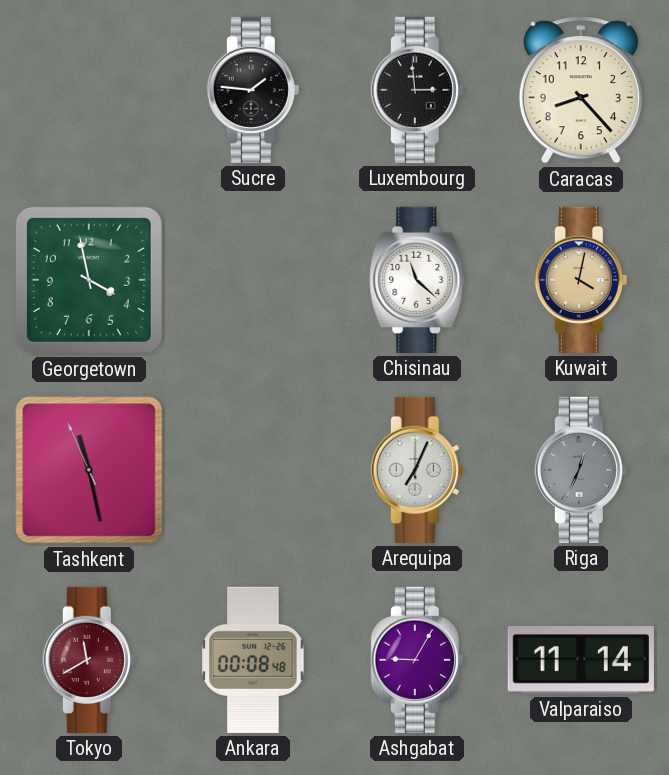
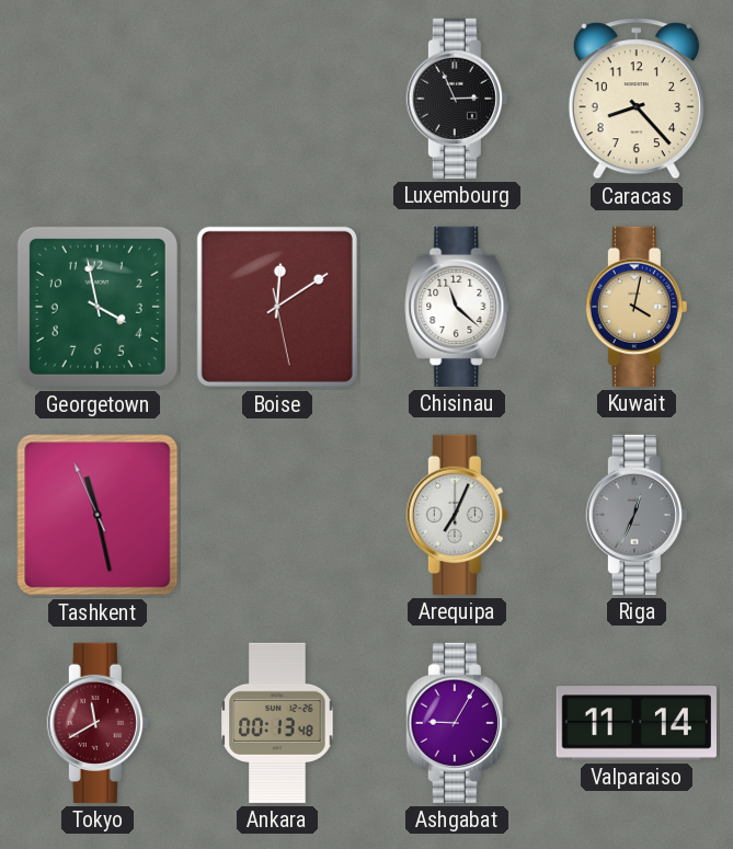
Sucre: 1:46 -> none
Luxembourg: 2:59 -> 2:56
Boise: none -> 12:09
Ankara: 00:08 -> 00:13
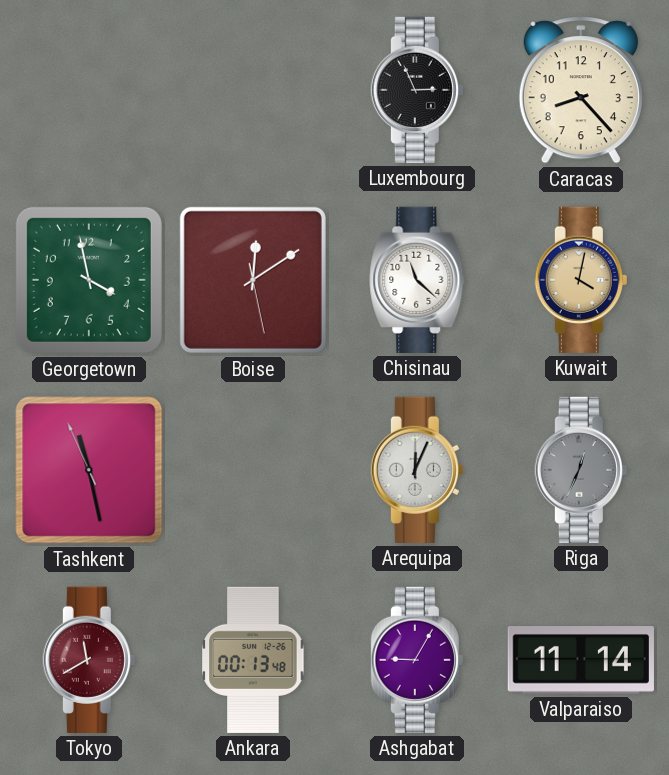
Arequipa: 7:04 -> 12:04
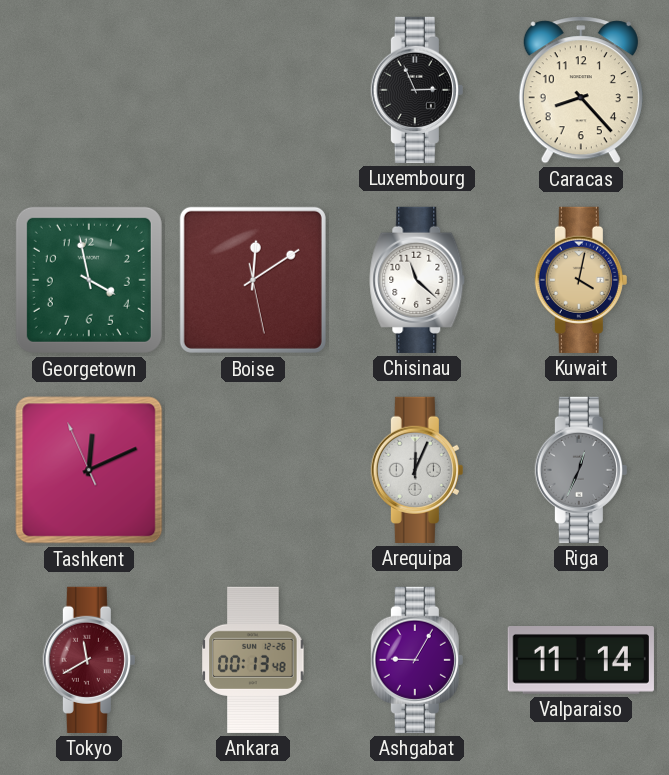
Tashkent: 11:27 -> 12:10
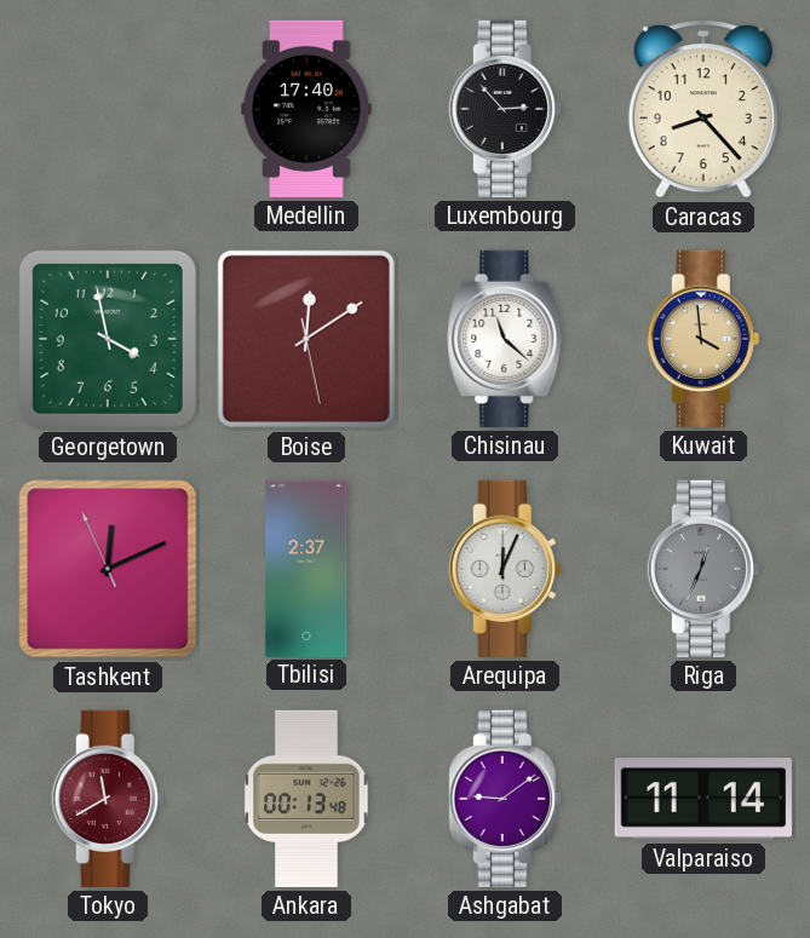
Medellin: none -> 17:40
Luxembourg: 2:56 -> 2:53
Kuwait: 4:02 -> 3:59
Tbilisi: none -> 2:37
Ashgabat: 9:05 -> 9:09
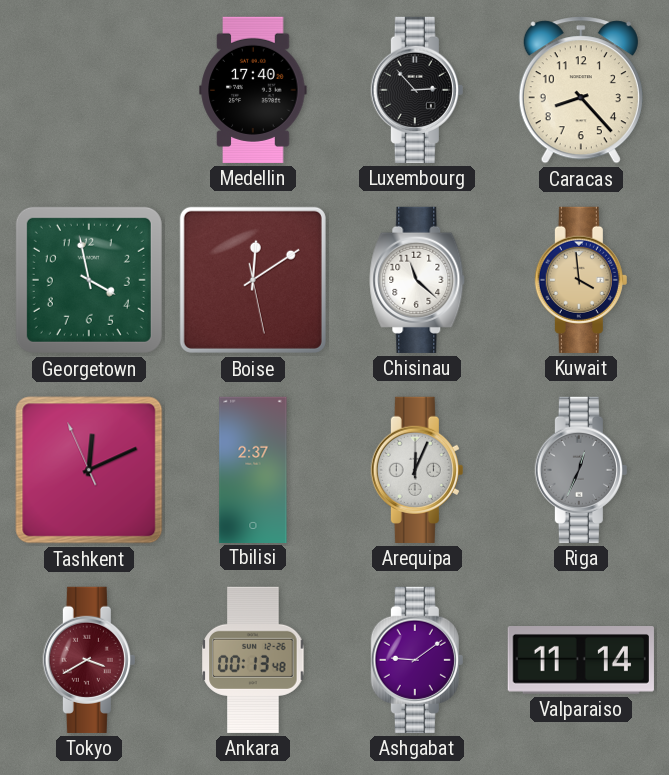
Tokyo: 11:40 -> 3:40
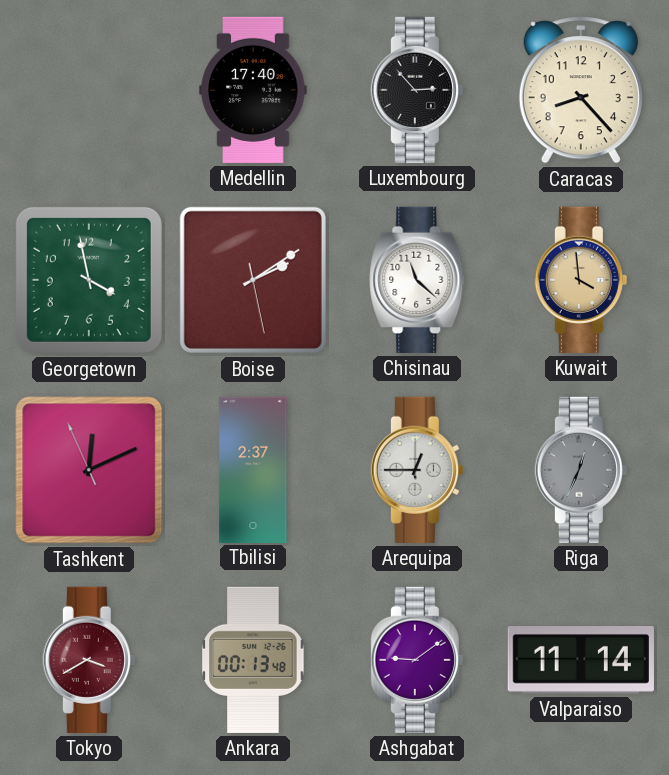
Boise: 12:09 -> 2:09
Arequipa: 12:04 -> 12:45
